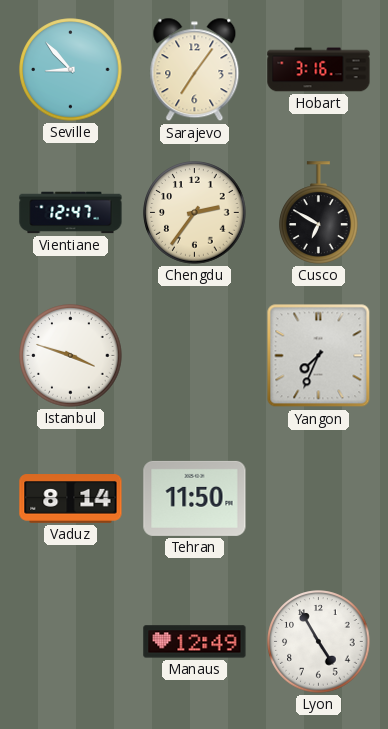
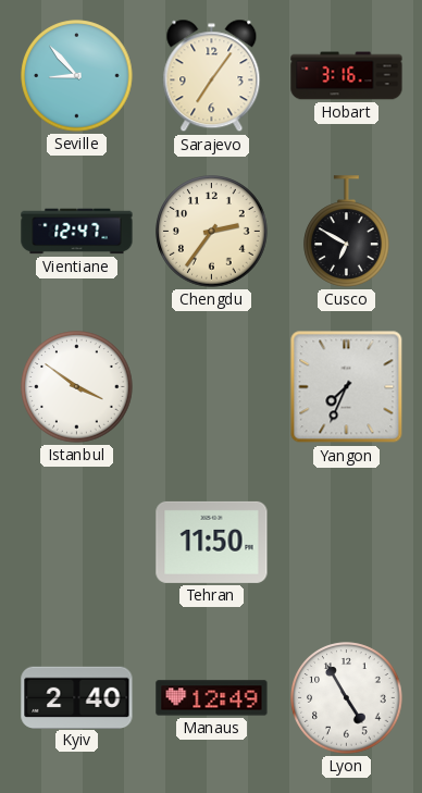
Istanbul: 3:48 -> 3:51
Vaduz: 8:14 -> none
Kyiv: none -> 2:40
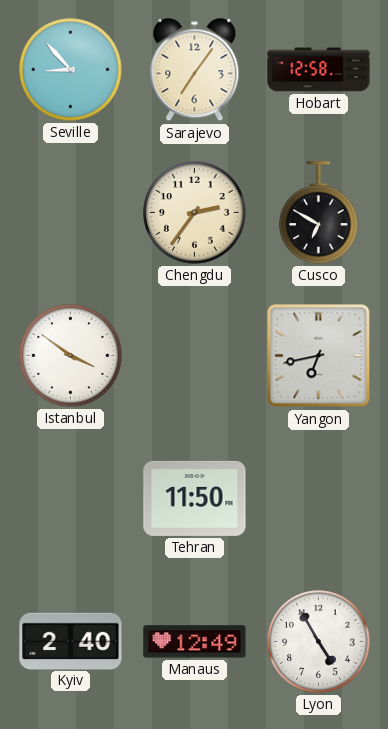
Hobart: 3:16 -> 12:58
Vientiane: 12:47 -> none
Yangon: 7:34 -> 6:43
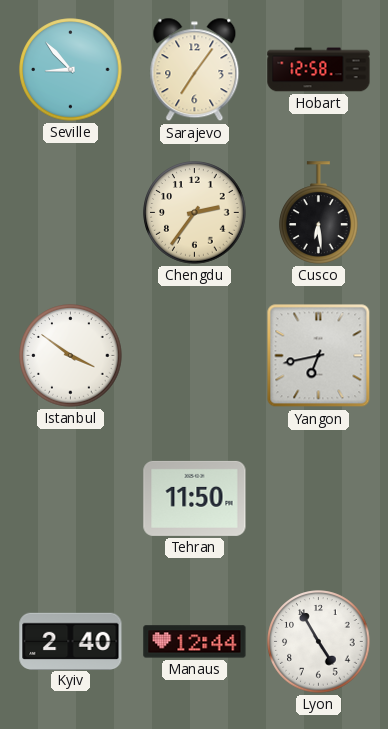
Cusco: 6:50 -> 6:29
Manaus: 12:49 -> 12:44
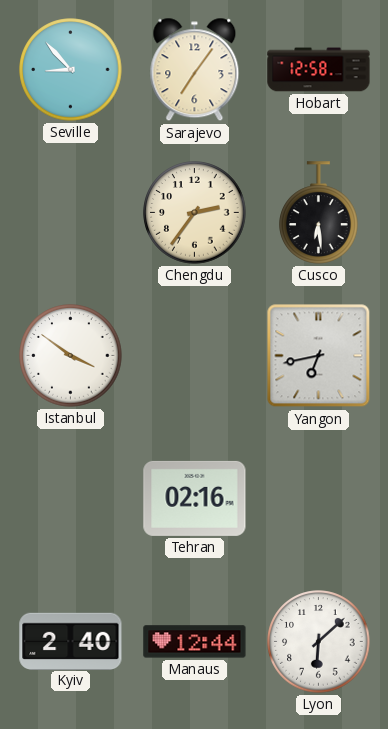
Tehran: 11:50 -> 02:16
Lyon: 4:55 -> 6:08
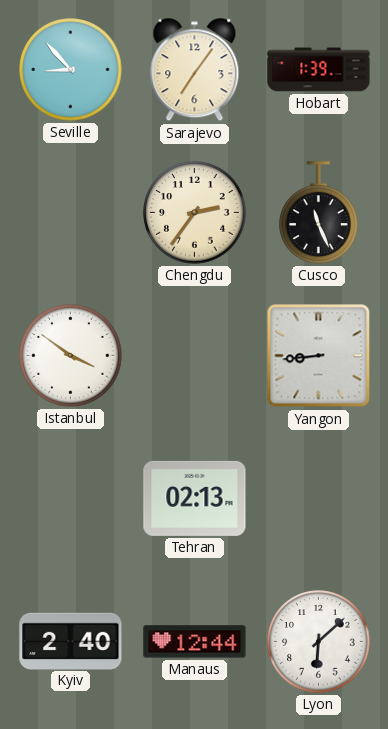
Hobart: 12:58 -> 1:39
Cusco: 6:29 -> 11:26
Yangon: 6:43 -> 8:44
Tehran: 02:16 -> 02:13
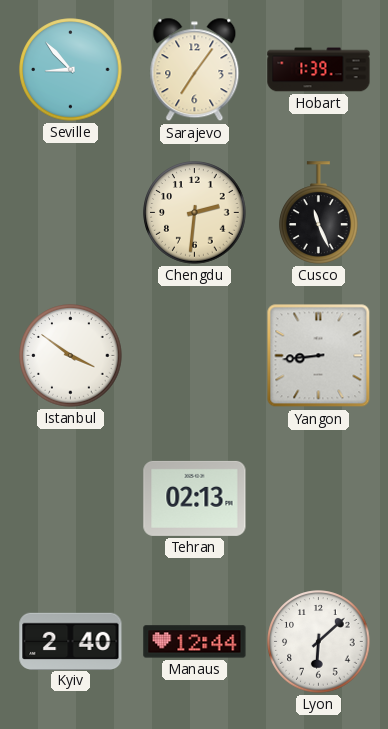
Chengdu: 2:36 -> 2:31
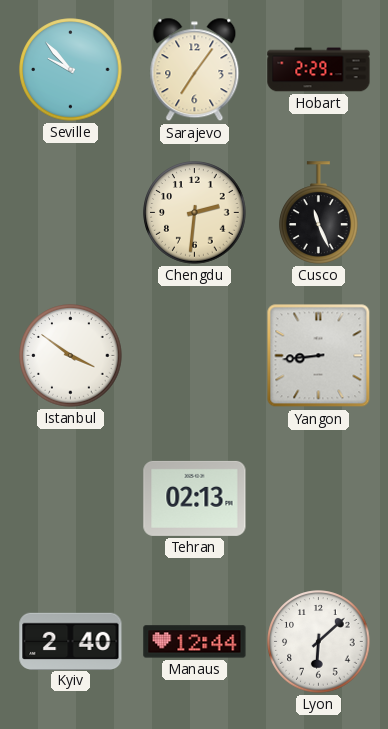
Seville: 8:53 -> 9:53
Hobart: 1:39 -> 2:29
